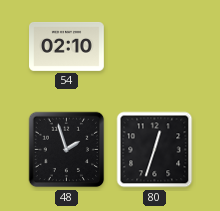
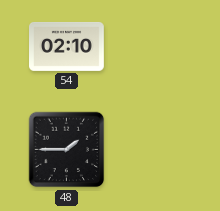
48: 1:57 -> 1:45
80: 12:33 -> none
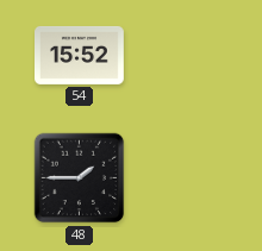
54: 02:10 -> 15:52
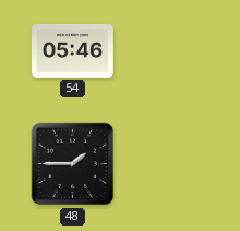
54: 15:52 -> 05:46
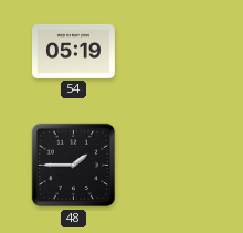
54: 05:46 -> 05:19
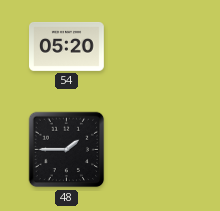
54: 05:19 -> 05:20
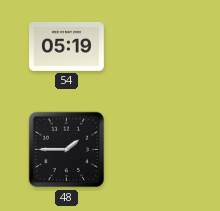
54: 05:20 -> 05:19
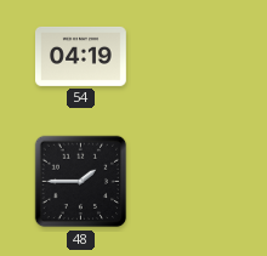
54: 05:19 -> 04:19
